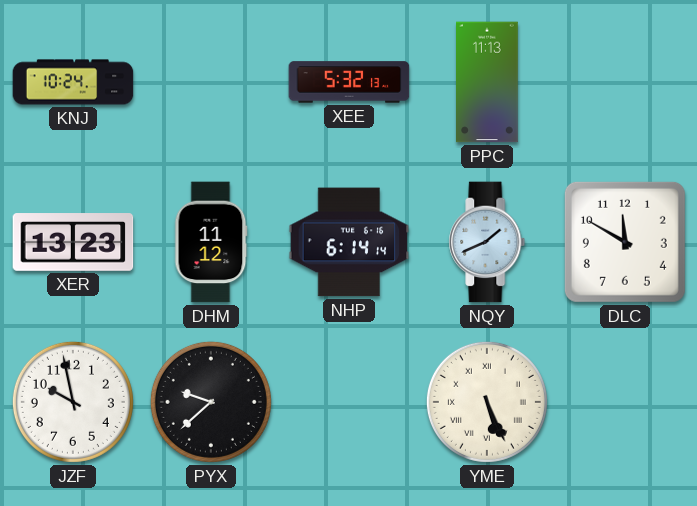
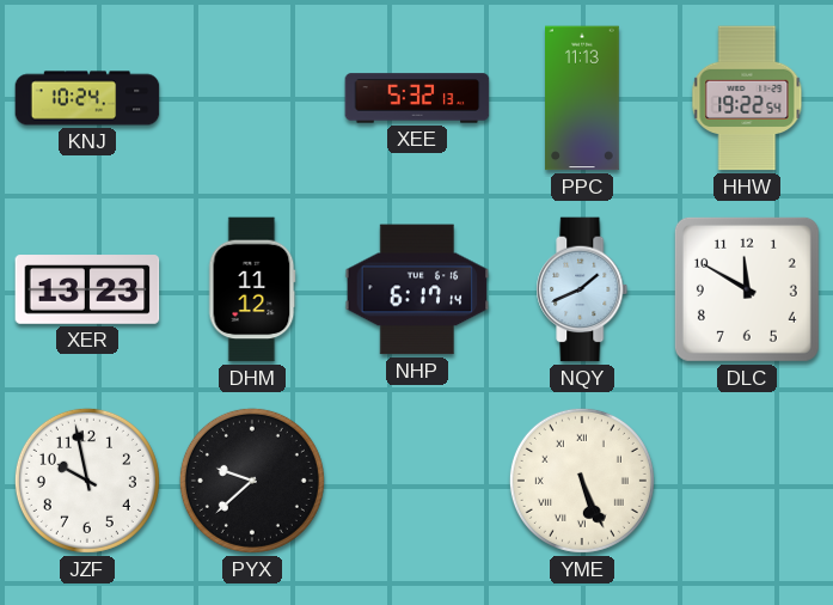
HHW: none -> 19:22
NHP: 6:14 -> 6:17
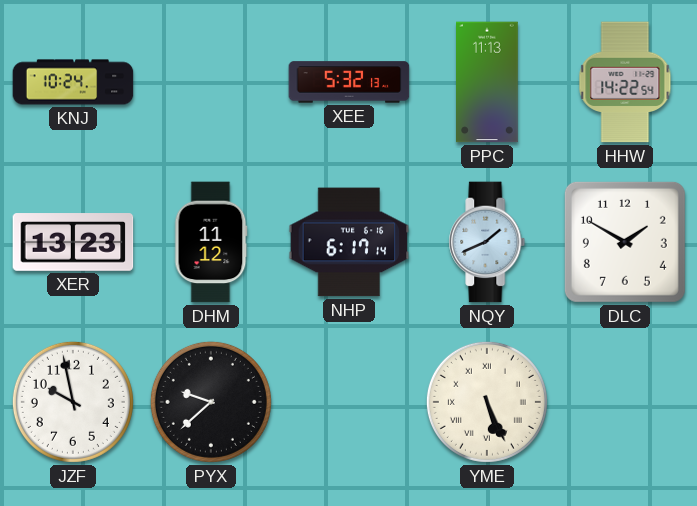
HHW: 19:22 -> 14:22
DLC: 11:50 -> 1:50
